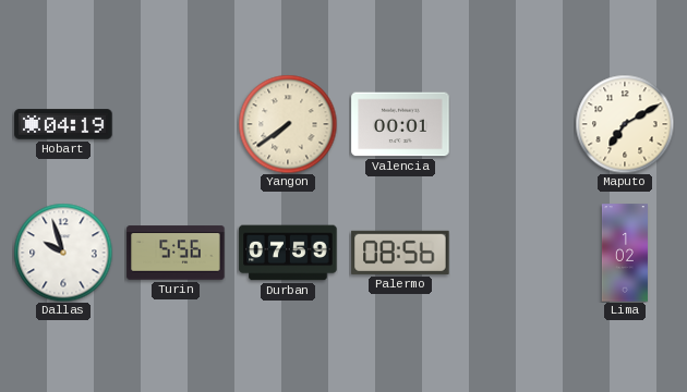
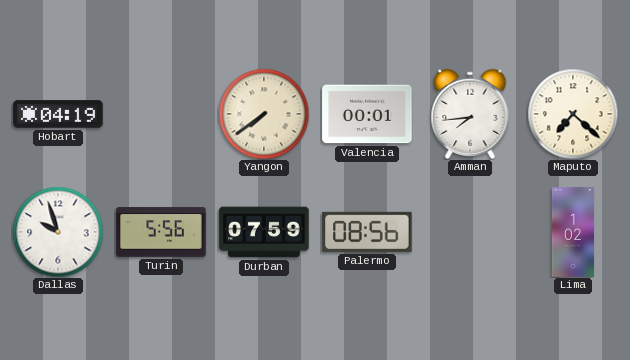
Amman: none -> 7:44
Maputo: 7:10 -> 7:22
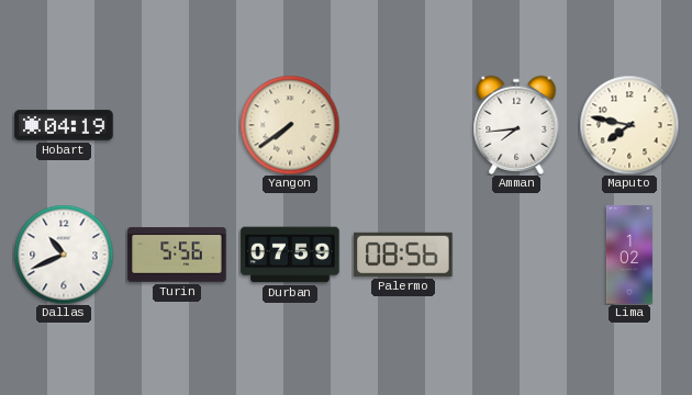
Valencia: 00:01 -> none
Maputo: 7:22 -> 7:47
Dallas: 9:57 -> 10:41
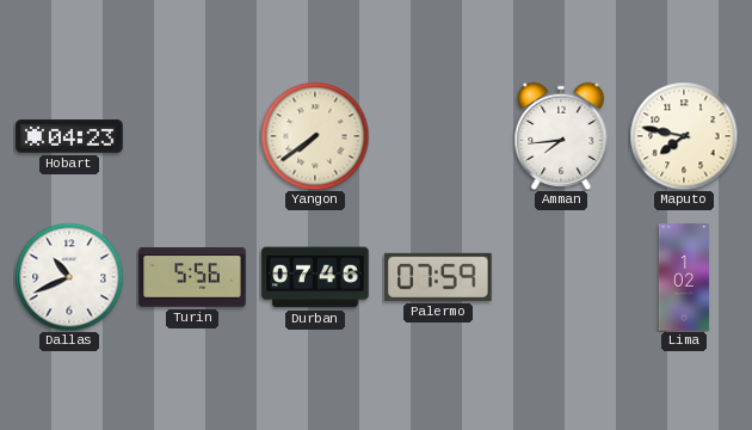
Hobart: 04:19 -> 04:23
Durban: 07:59 -> 07:46
Palermo: 08:56 -> 07:59
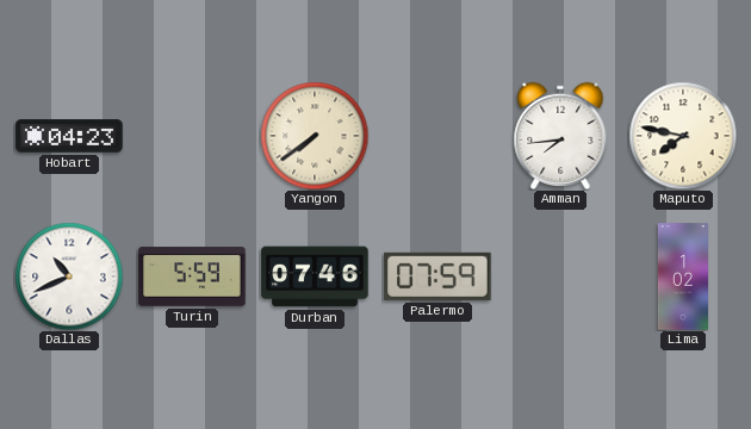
Turin: 5:56 -> 5:59
